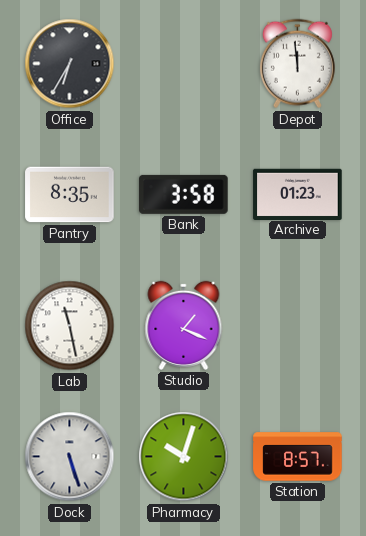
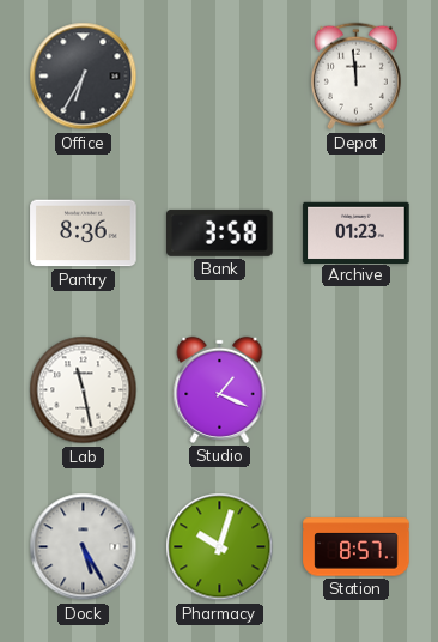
Pantry: 8:35 -> 8:36
Dock: 5:27 -> 5:25
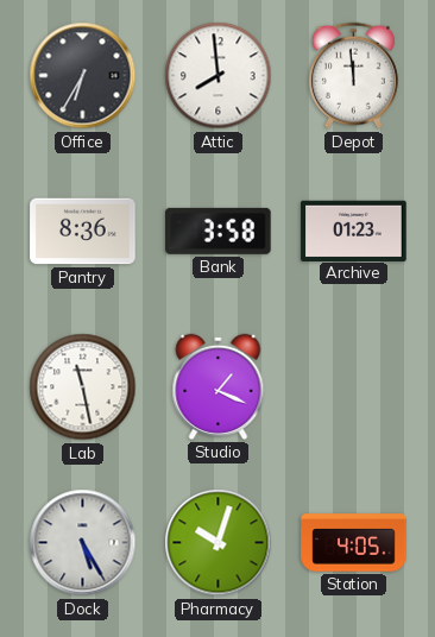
Attic: none -> 7:59
Station: 8:57 -> 4:05
